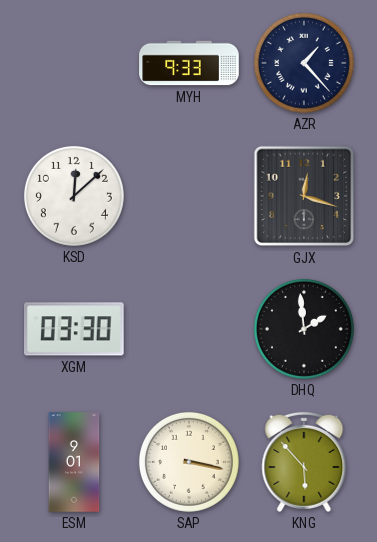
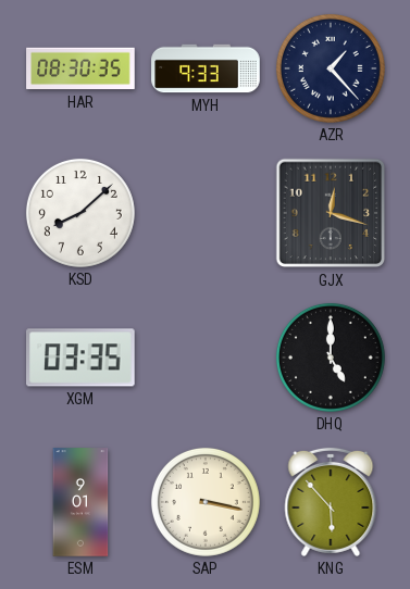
HAR: none -> 08:30
KSD: 12:08 -> 8:08
XGM: 03:30 -> 03:35
DHQ: 1:59 -> 5:00
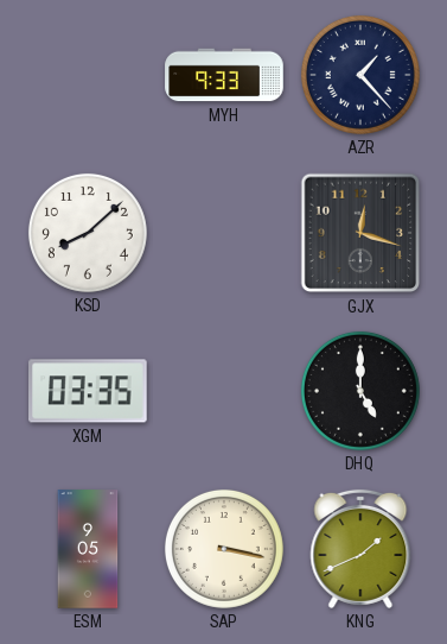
HAR: 08:30 -> none
ESM: 9:01 -> 9:05
KNG: 5:53 -> 1:41
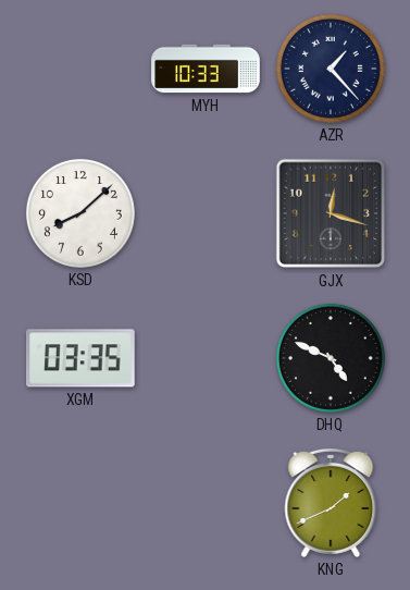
MYH: 9:33 -> 10:33
DHQ: 5:00 -> 4:49
ESM: 9:05 -> none
SAP: 3:17 -> none
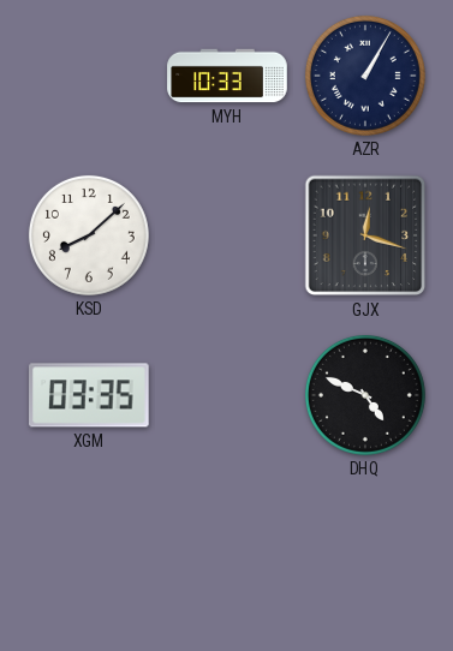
AZR: 1:23 -> 1:05
KNG: 1:41 -> none
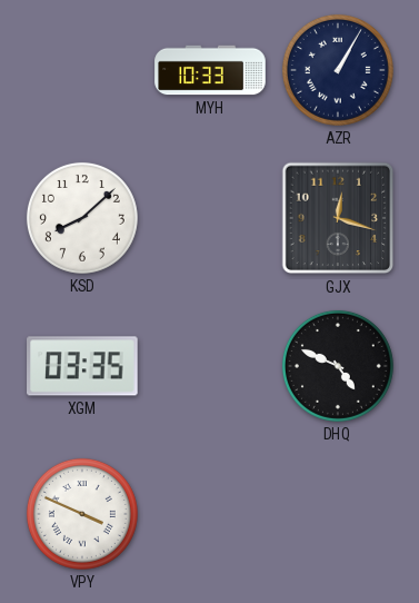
VPY: none -> 3:49
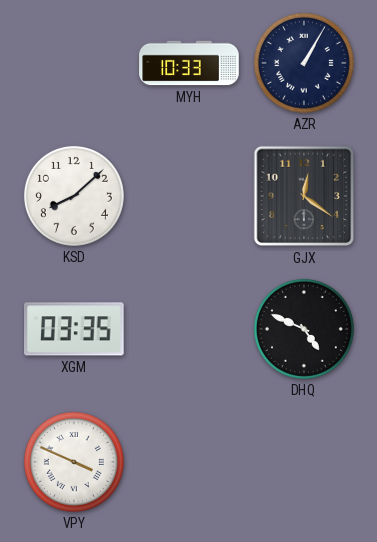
GJX: 12:18 -> 12:21
